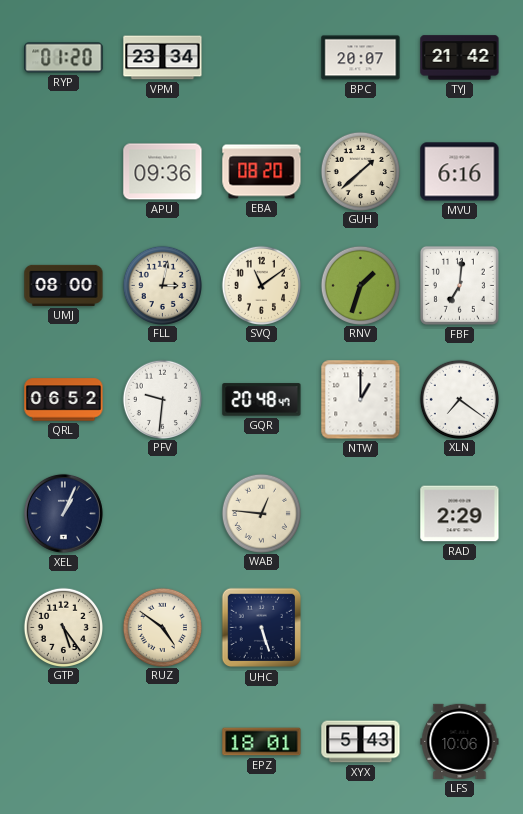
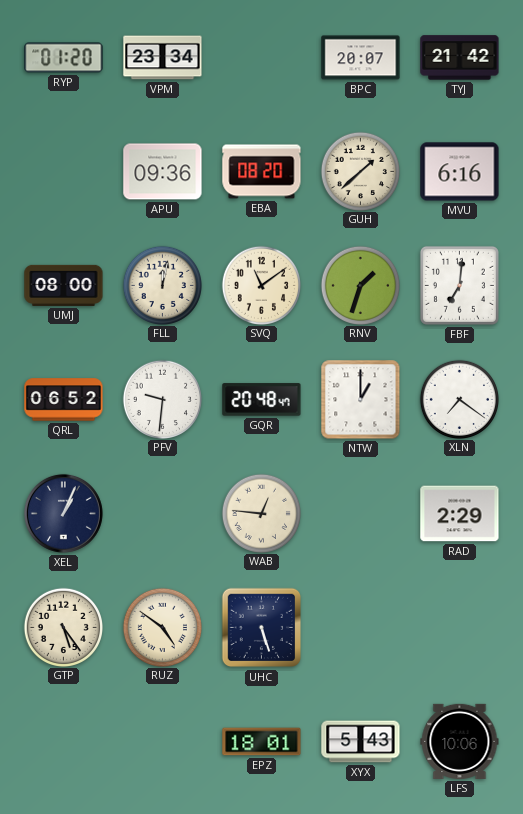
FLL: 3:02 -> 12:02
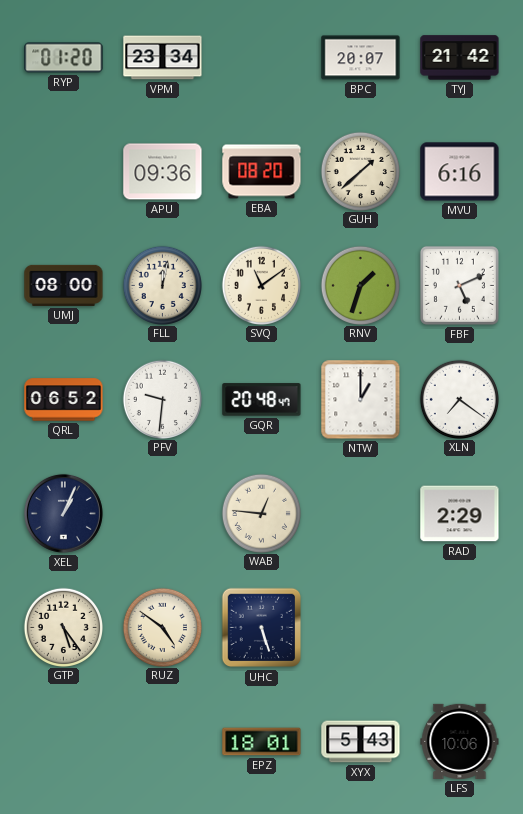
FBF: 7:01 -> 5:11
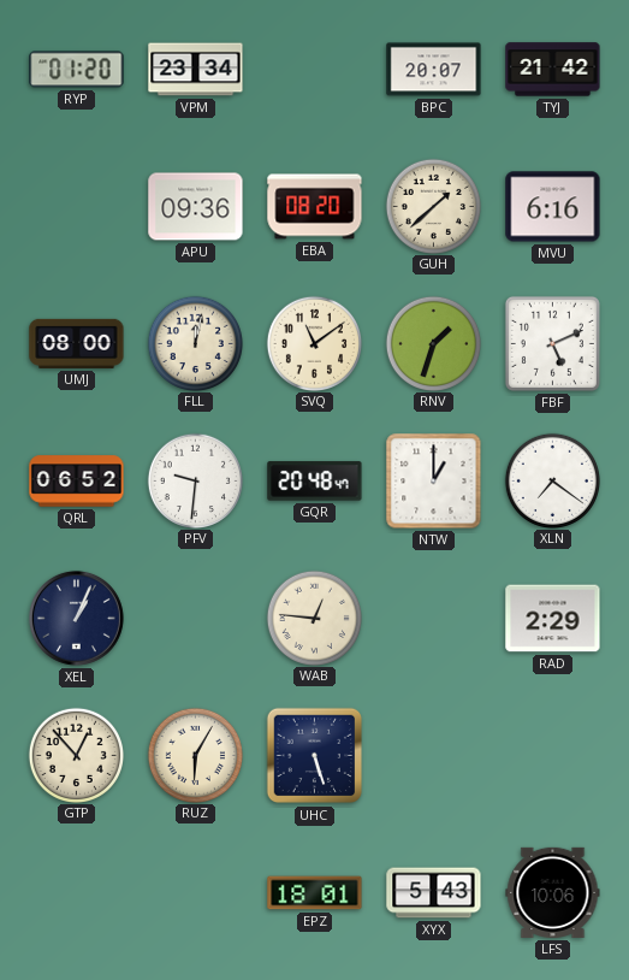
GTP: 5:24 -> 12:53
RUZ: 4:51 -> 6:05
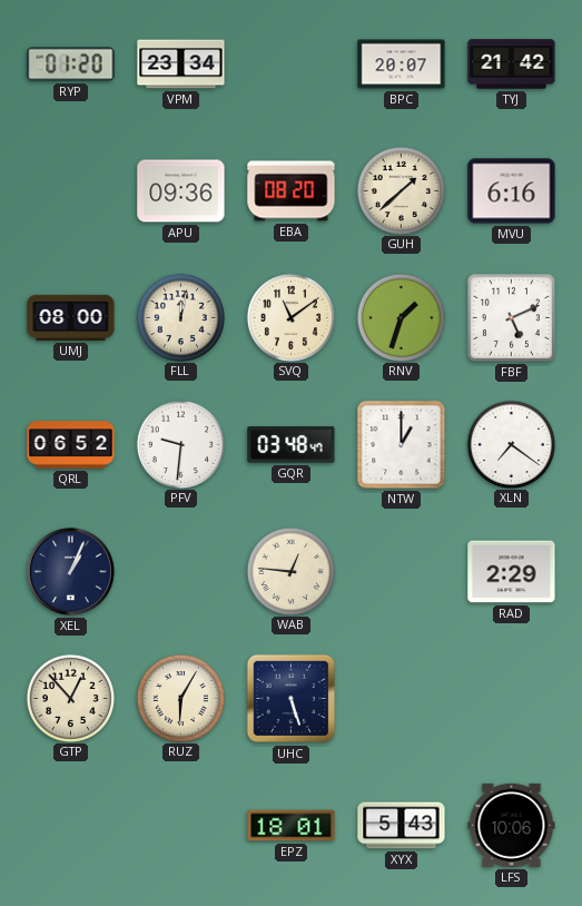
GQR: 20:48 -> 03:48
